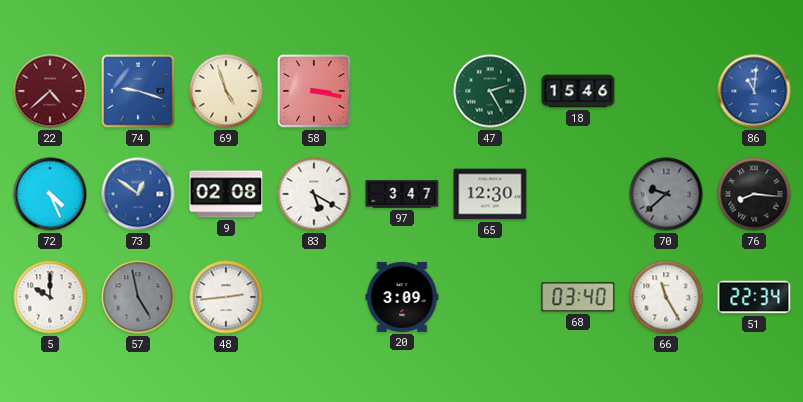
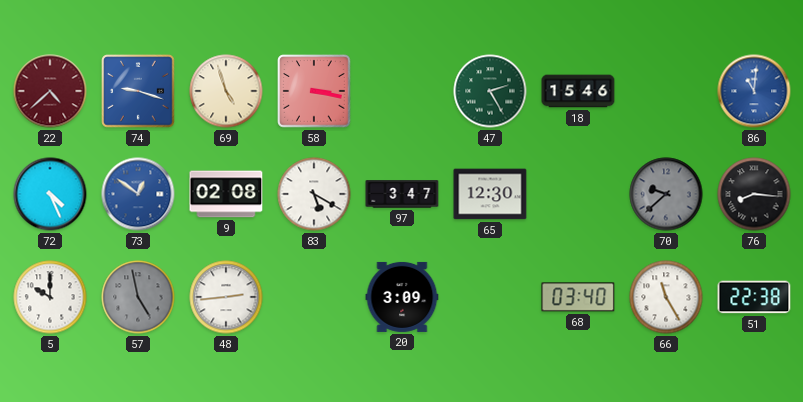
51: 22:34 -> 22:38
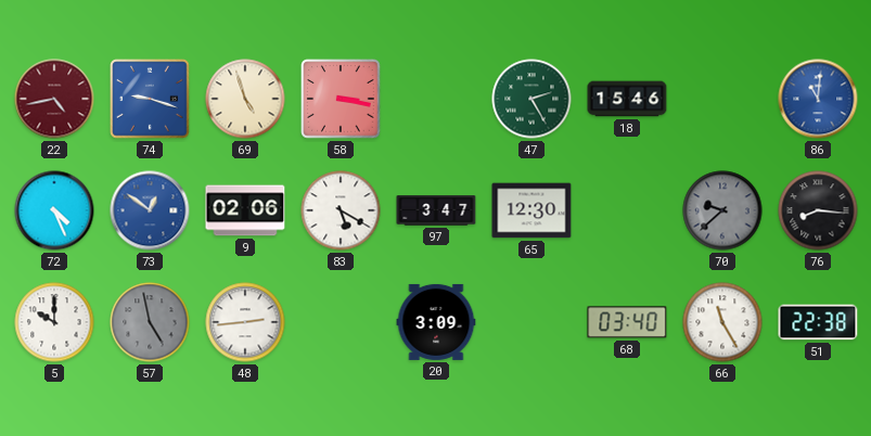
22: 4:38 -> 4:43
9: 02:08 -> 02:06
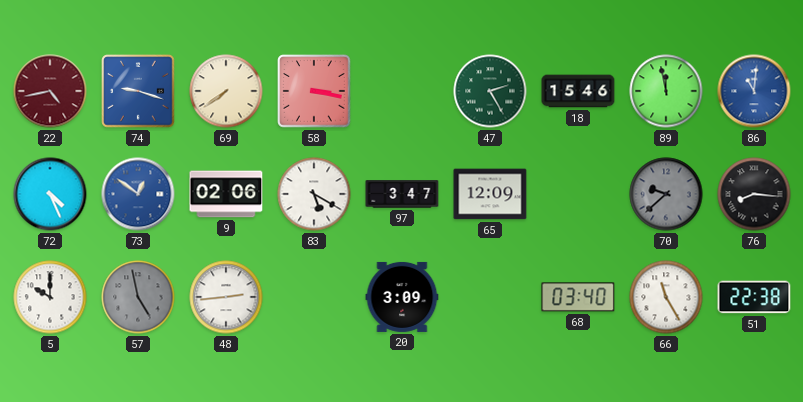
69: 4:57 -> 7:39
89: none -> 11:58
65: 12:30 -> 12:09
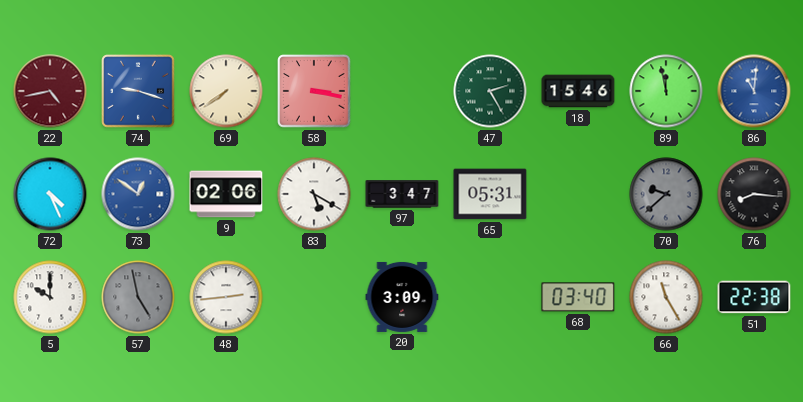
65: 12:09 -> 05:31
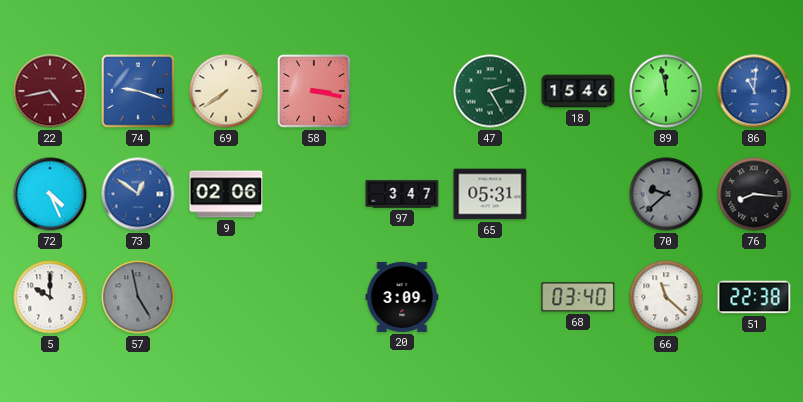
83: 5:20 -> none
48: 2:44 -> none
66: 11:25 -> 11:22
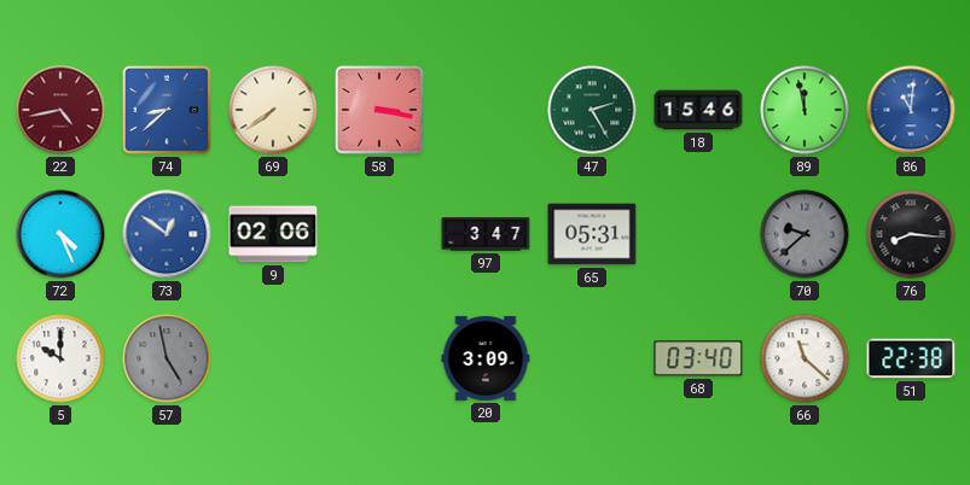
74: 9:18 -> 8:38
